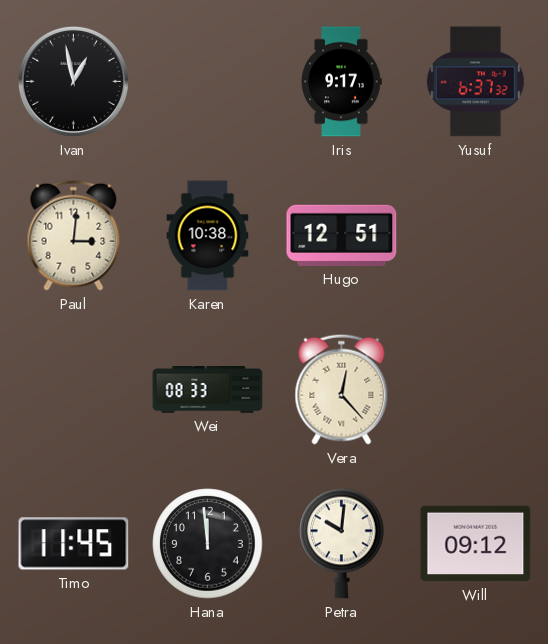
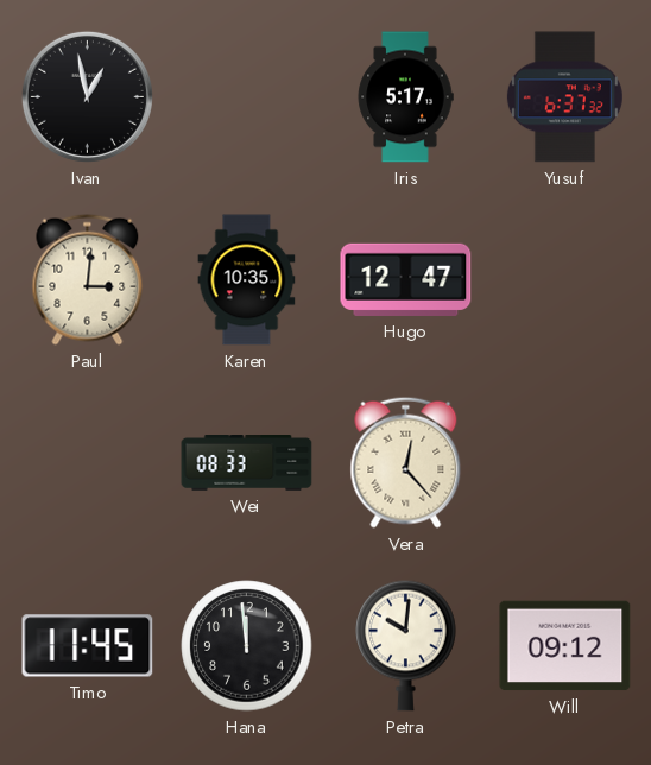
Iris: 9:17 -> 5:17
Karen: 10:38 -> 10:35
Hugo: 12:51 -> 12:47
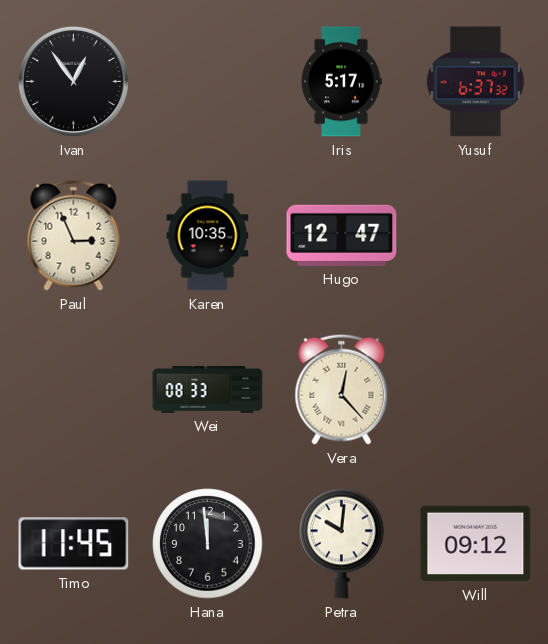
Ivan: 12:58 -> 12:54
Paul: 3:01 -> 2:56
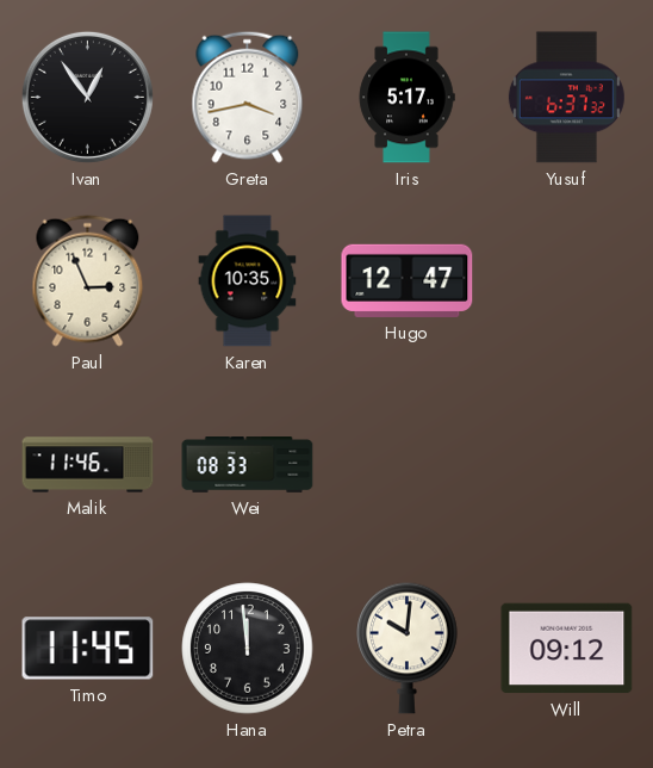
Greta: none -> 3:43
Malik: none -> 11:46
Vera: 12:23 -> none
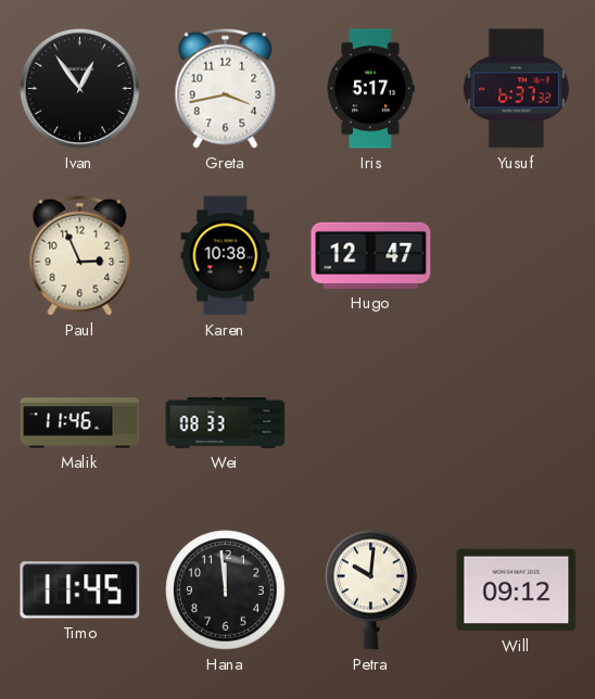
Karen: 10:35 -> 10:38
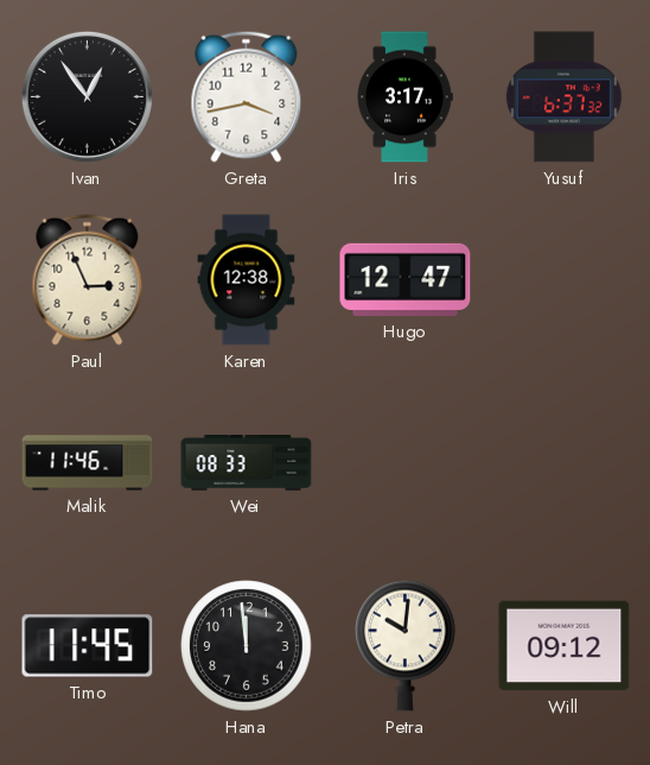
Iris: 5:17 -> 3:17
Karen: 10:38 -> 12:38
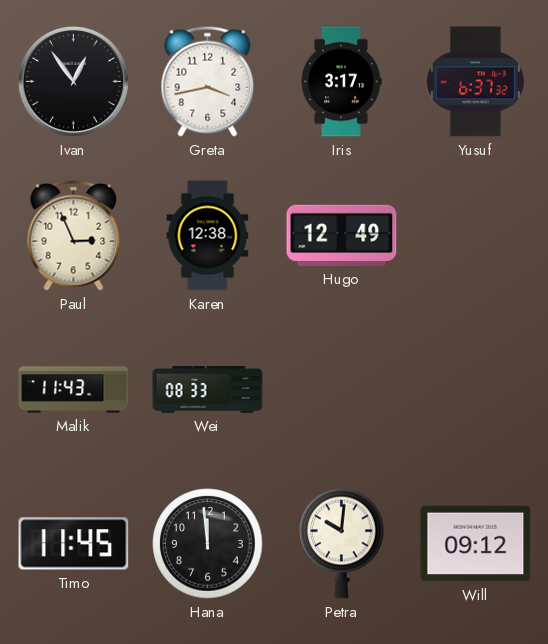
Hugo: 12:47 -> 12:49
Malik: 11:46 -> 11:43
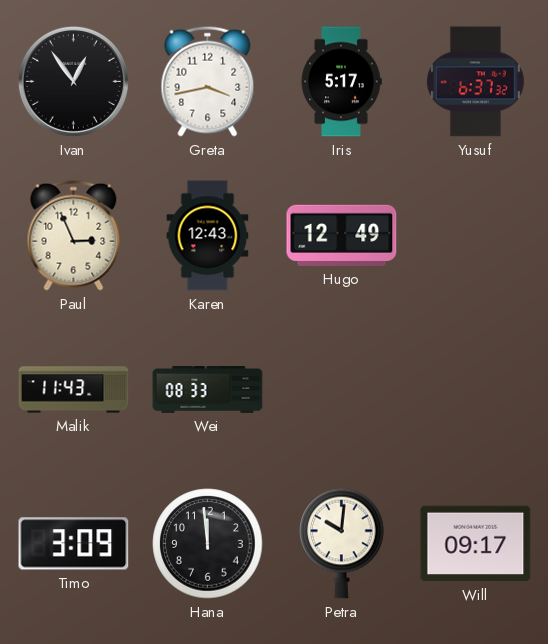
Iris: 3:17 -> 5:17
Karen: 12:38 -> 12:43
Timo: 11:45 -> 3:09
Will: 09:12 -> 09:17
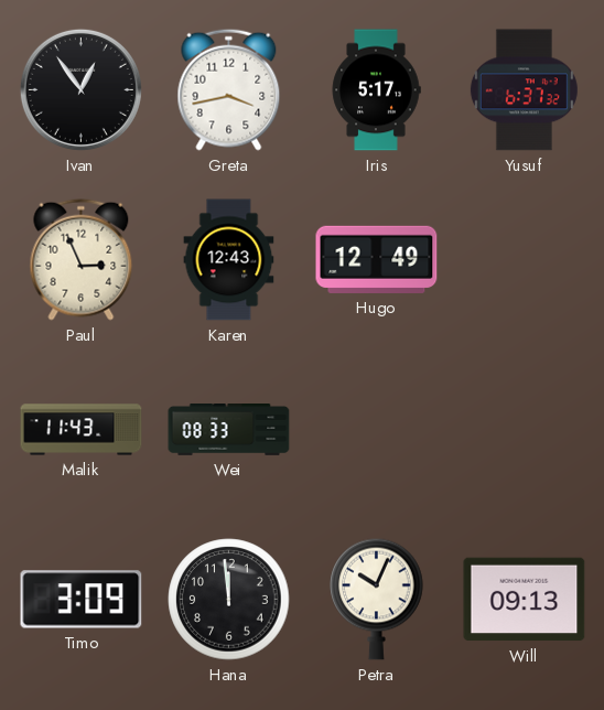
Petra: 10:01 -> 10:04
Will: 09:17 -> 09:13
